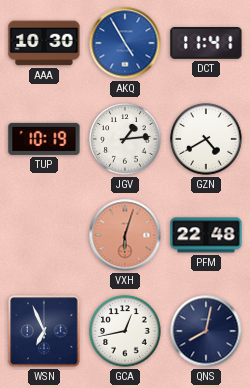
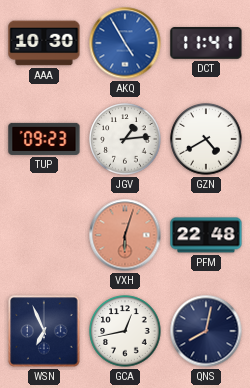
TUP: 10:19 -> 09:23
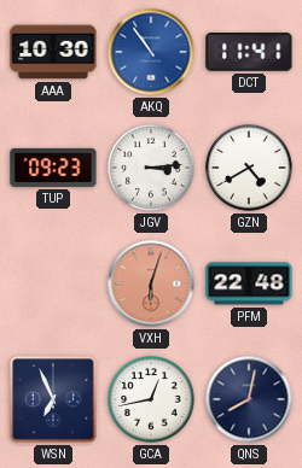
AKQ: 4:55 -> 10:54
JGV: 1:14 -> 3:14
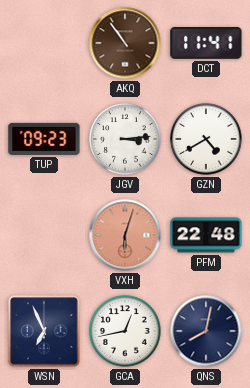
AAA: 10:30 -> none
AKQ dial: blue -> brown
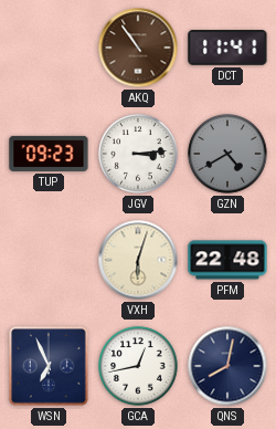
GZN dial: white -> grey
VXH dial: salmon -> cream
